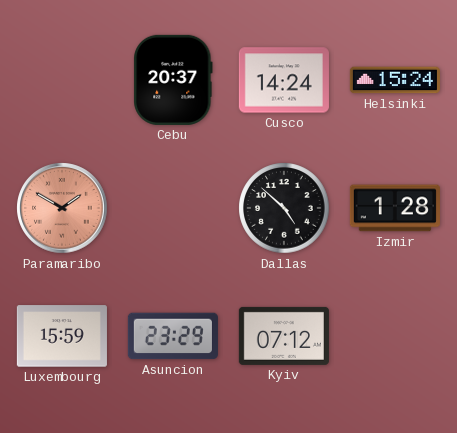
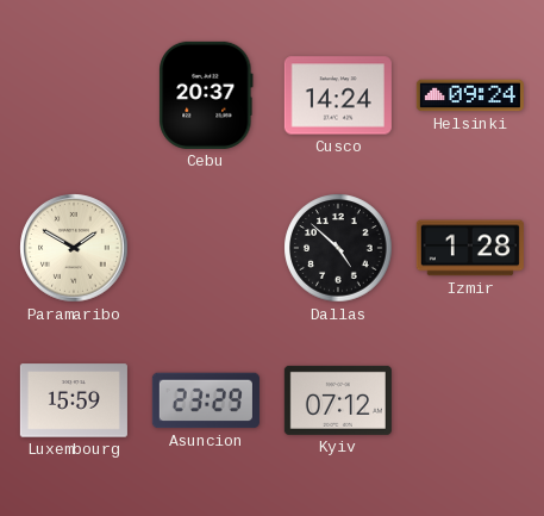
Helsinki: 15:24 -> 09:24
Paramaribo dial: salmon -> cream
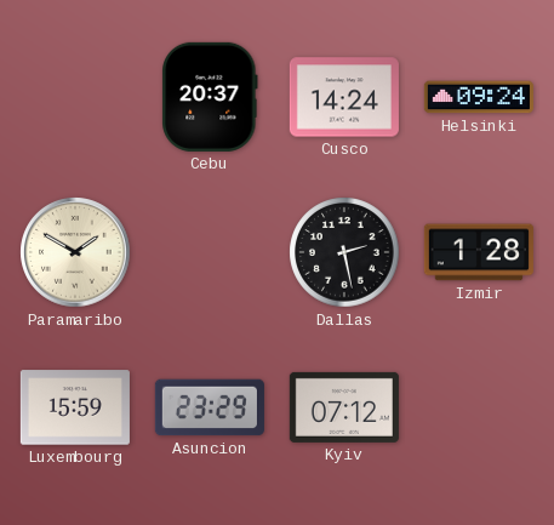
Dallas: 4:52 -> 2:28
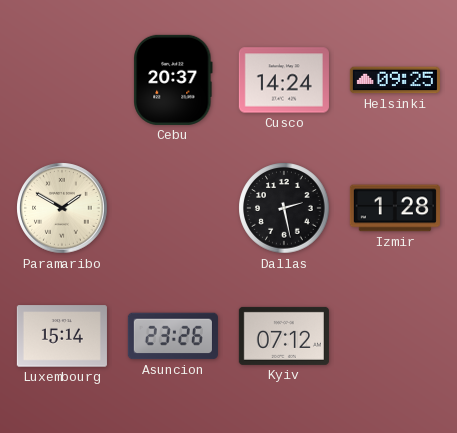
Helsinki: 09:24 -> 09:25
Luxembourg: 15:59 -> 15:14
Asuncion: 23:29 -> 23:26
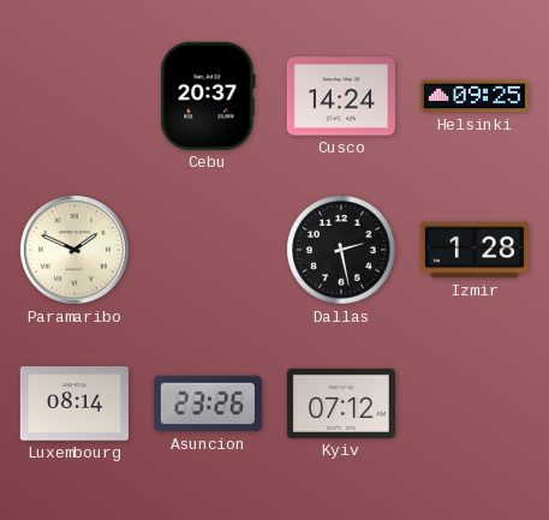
Paramaribo: 1:50 -> 1:49
Luxembourg: 15:14 -> 08:14
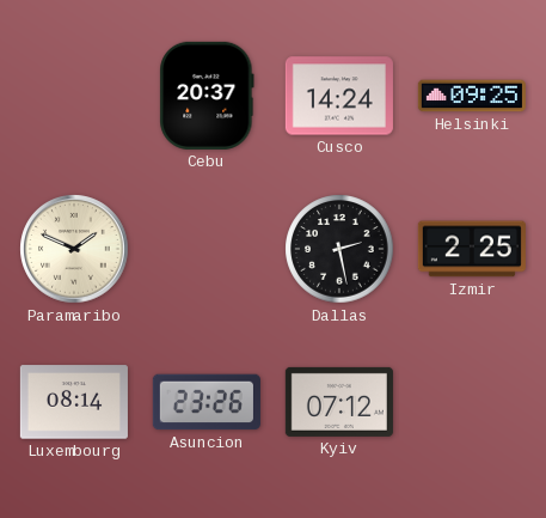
Izmir: 1:28 -> 2:25
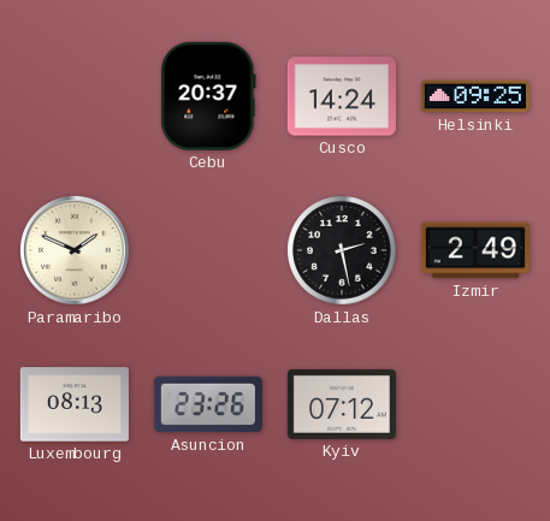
Izmir: 2:25 -> 2:49
Luxembourg: 08:14 -> 08:13
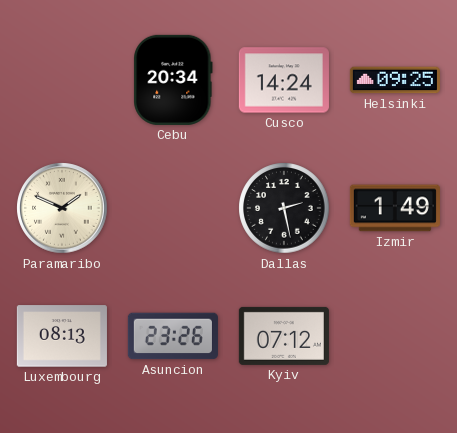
Cebu: 20:37 -> 20:34
Izmir: 2:49 -> 1:49
